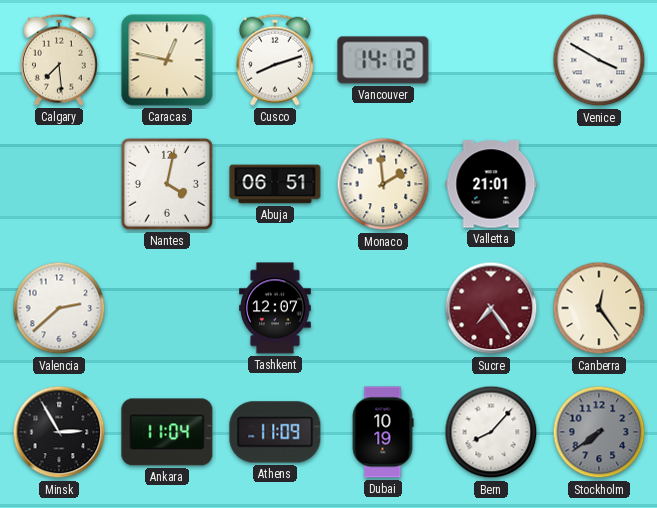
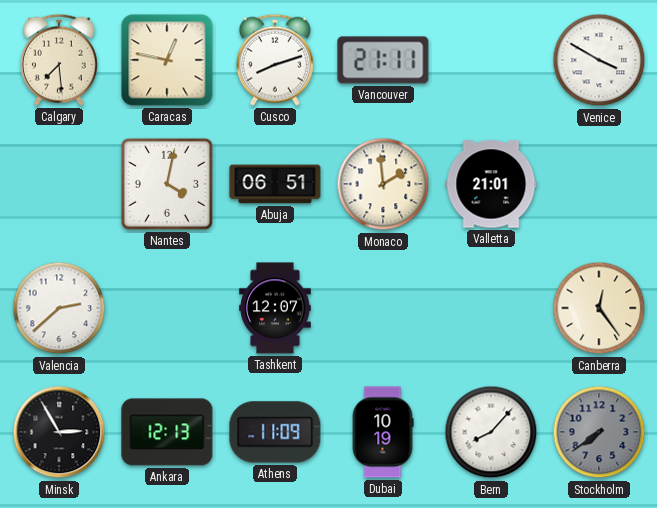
Vancouver: 14:12 -> 21:11
Sucre: 7:24 -> none
Ankara: 11:04 -> 12:13
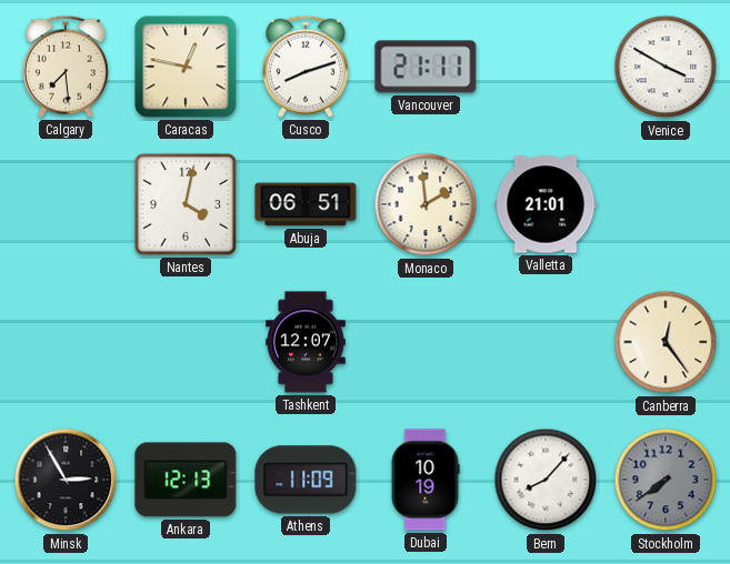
Valencia: 2:38 -> none
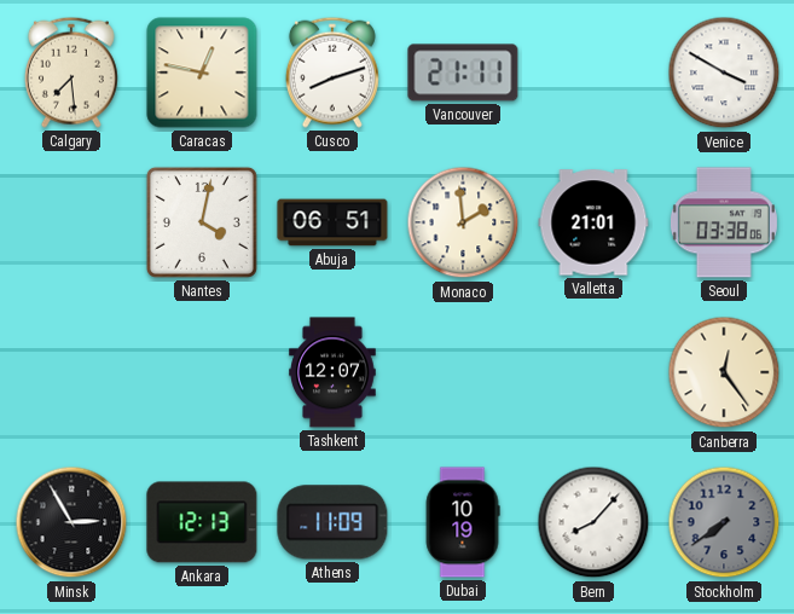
Seoul: none -> 03:38
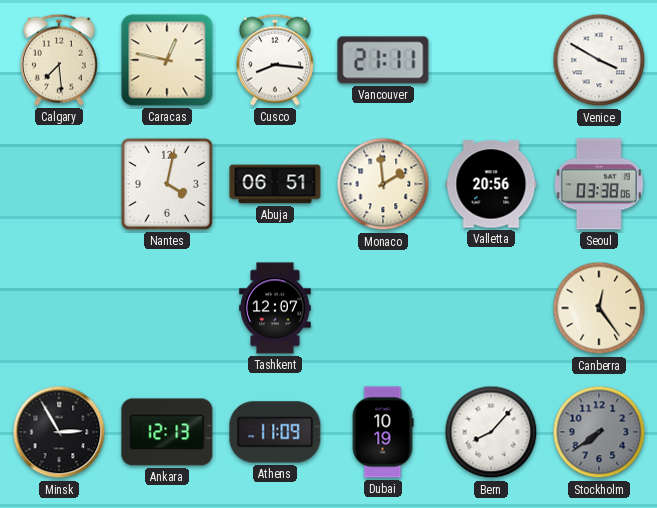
Cusco: 8:12 -> 8:16
Valletta: 21:01 -> 20:56
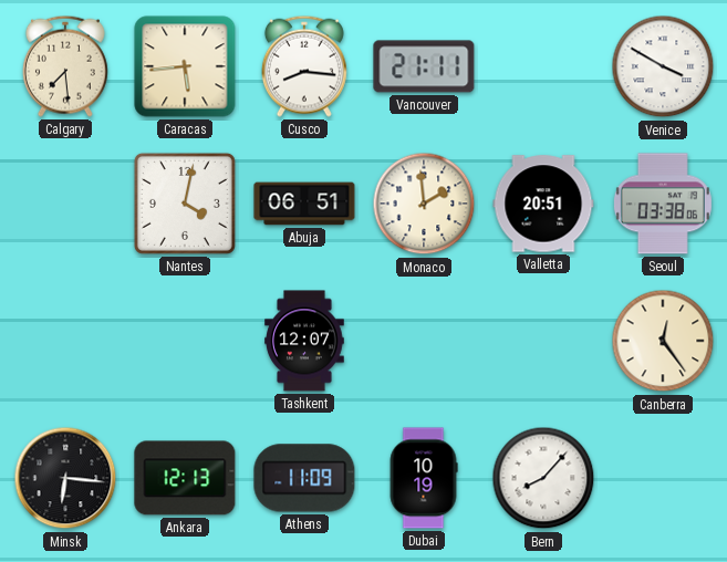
Caracas: 12:47 -> 5:44
Valletta: 20:56 -> 20:51
Minsk: 2:55 -> 6:16
Stockholm: 7:39 -> none
